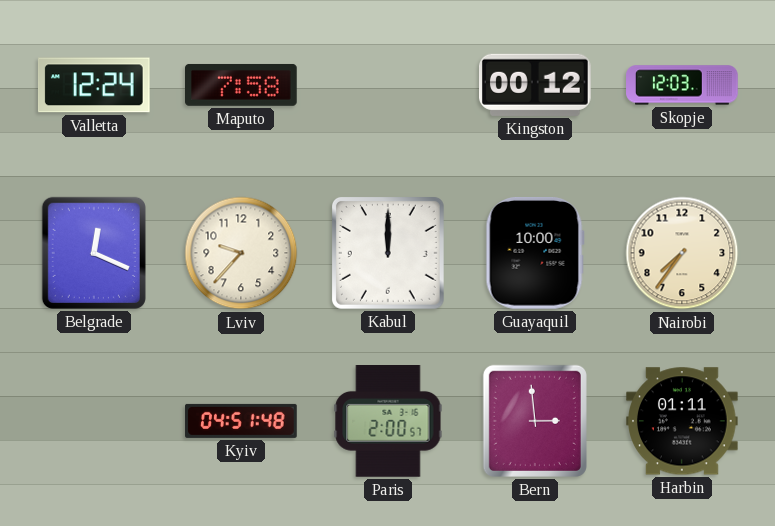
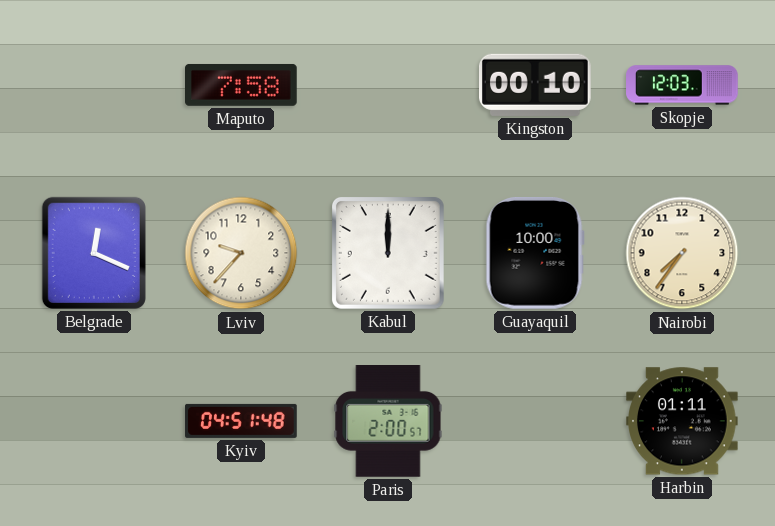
Valletta: 12:24 -> none
Kingston: 00:12 -> 00:10
Bern: 2:59 -> none
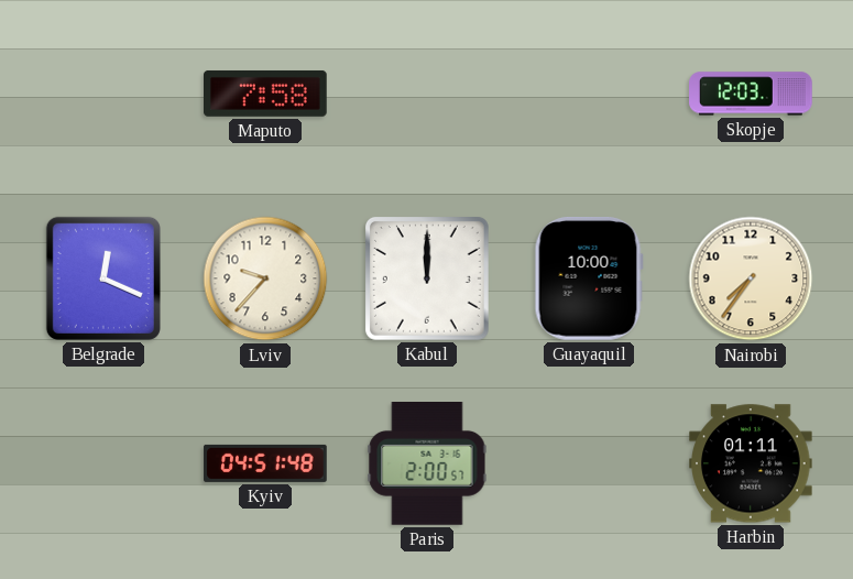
Kingston: 00:10 -> none
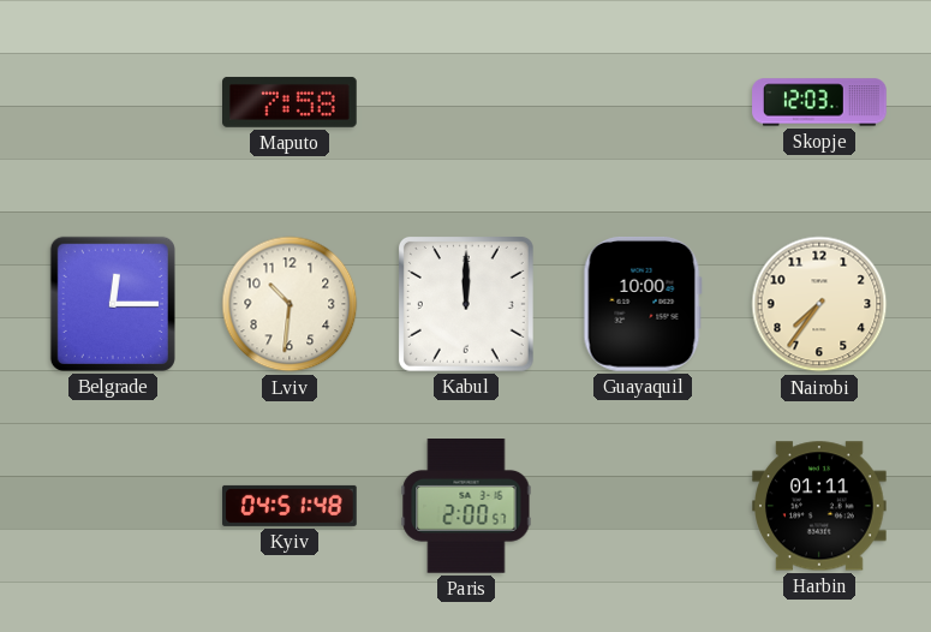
Belgrade: 12:19 -> 12:15
Lviv: 9:37 -> 10:31
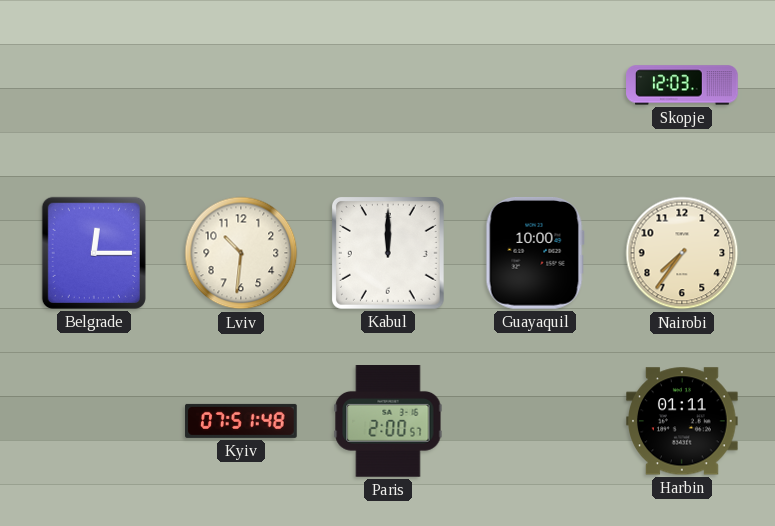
Maputo: 7:58 -> none
Kyiv: 04:51 -> 07:51
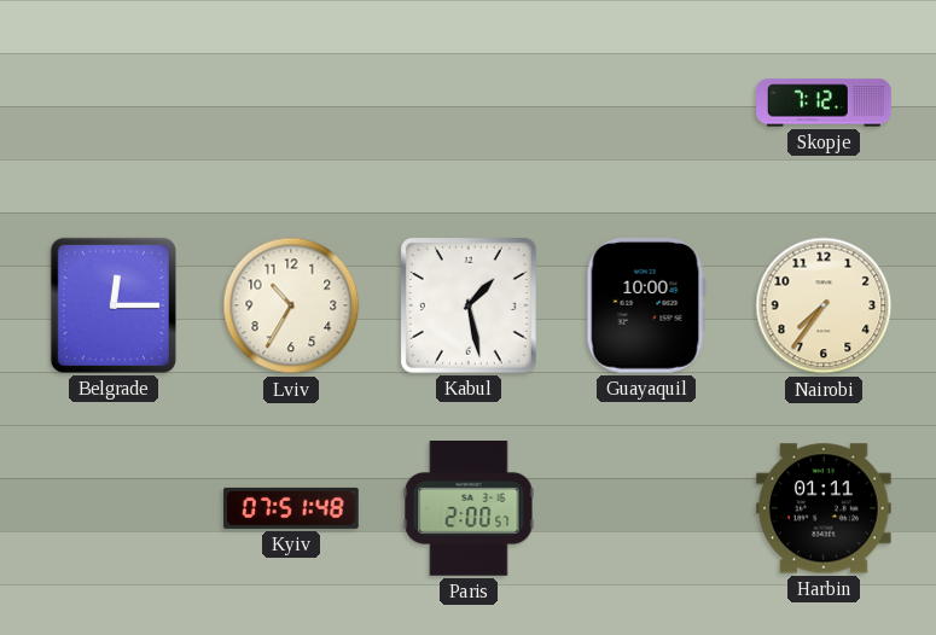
Skopje: 12:03 -> 7:12
Lviv: 10:31 -> 10:35
Kabul: 12:00 -> 1:28
